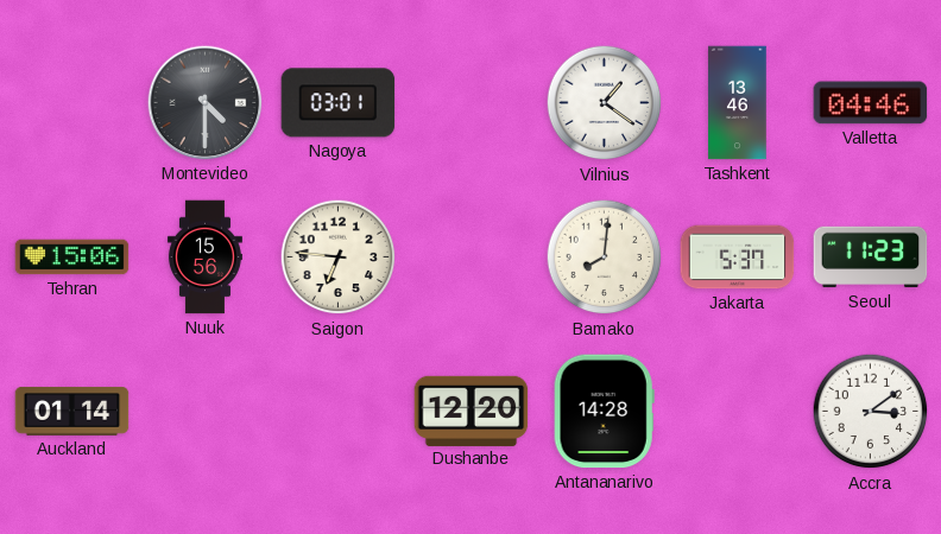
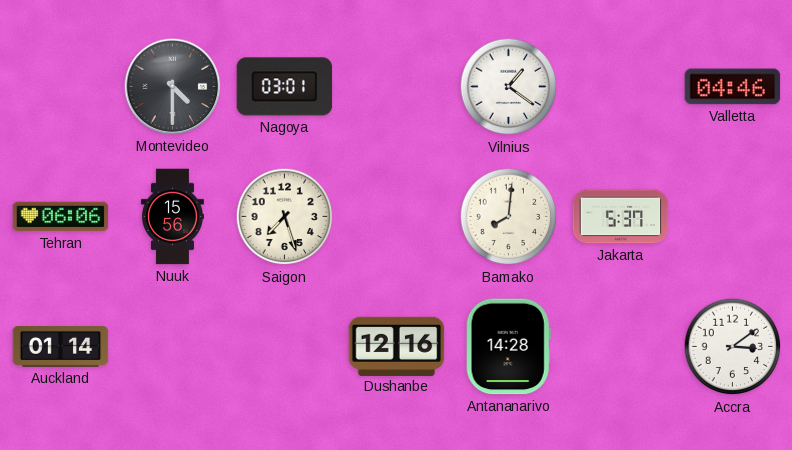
Tashkent: 13:46 -> none
Tehran: 15:06 -> 06:06
Saigon: 6:46 -> 7:27
Seoul: 11:23 -> none
Dushanbe: 12:20 -> 12:16
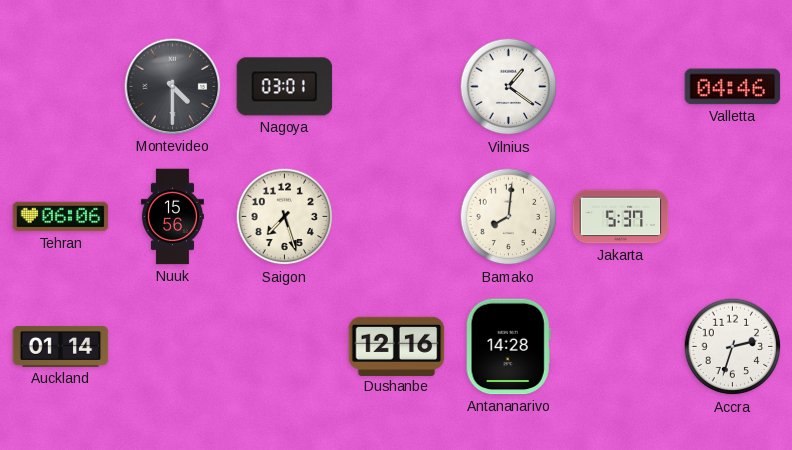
Accra: 3:09 -> 2:33
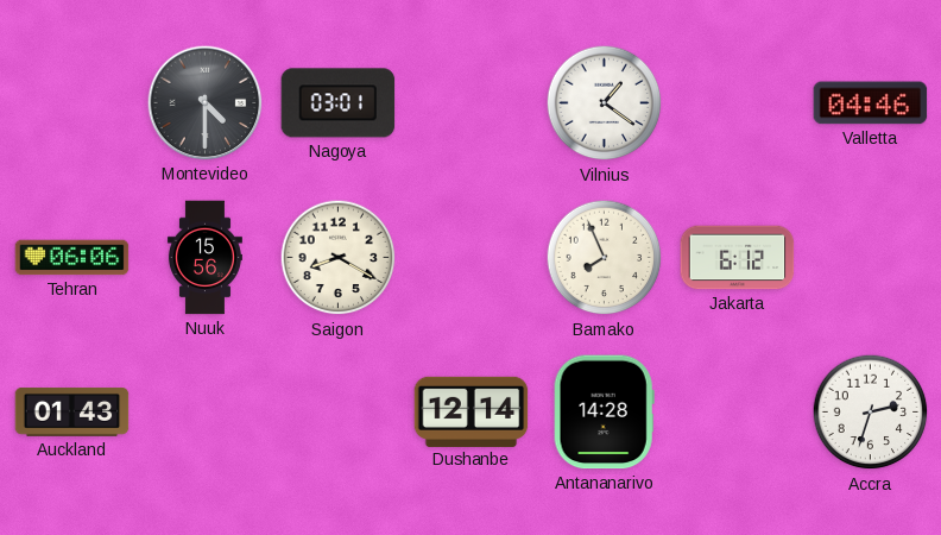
Saigon: 7:27 -> 8:20
Bamako: 8:01 -> 7:56
Jakarta: 5:37 -> 6:12
Auckland: 01:14 -> 01:43
Dushanbe: 12:16 -> 12:14
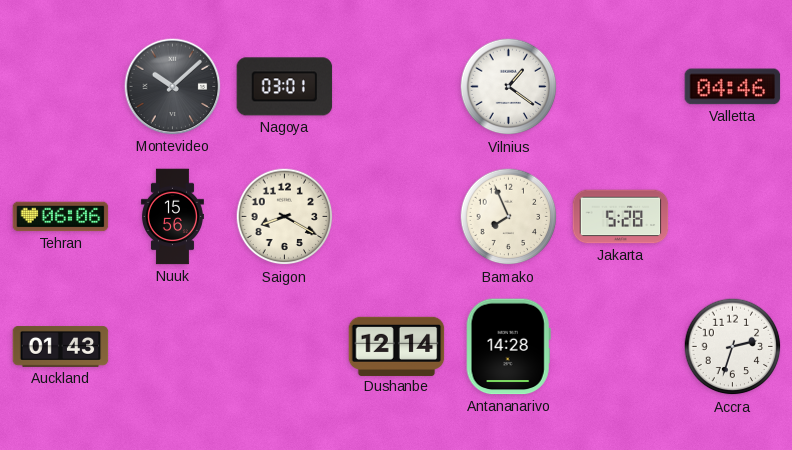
Montevideo: 4:30 -> 10:08
Jakarta: 6:12 -> 5:28
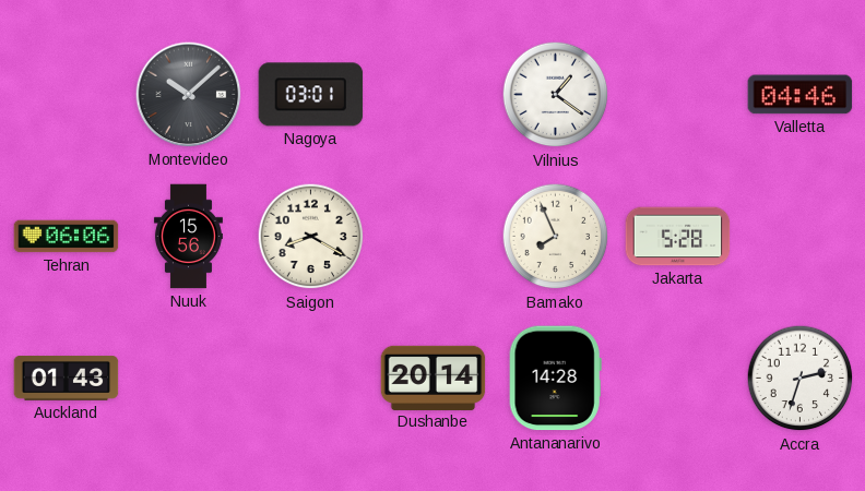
Dushanbe: 12:14 -> 20:14
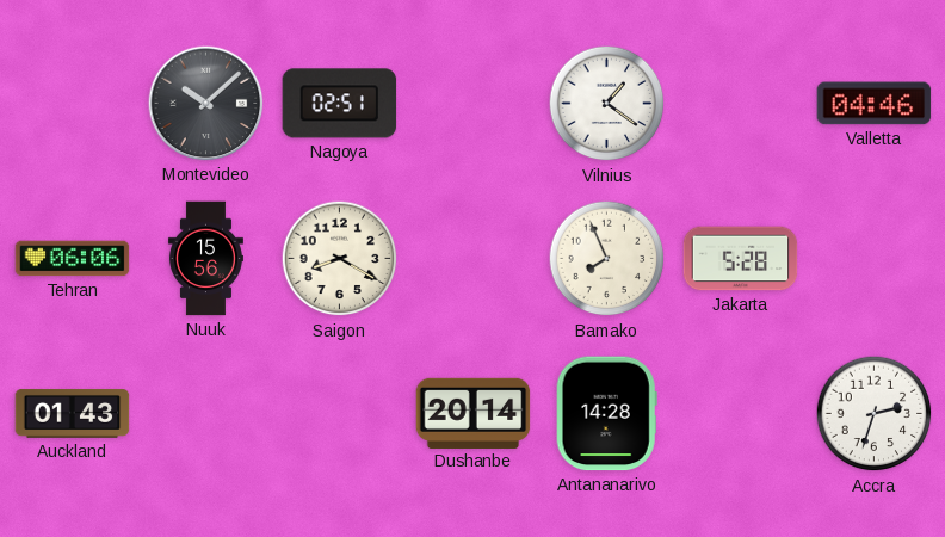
Nagoya: 03:01 -> 02:51
